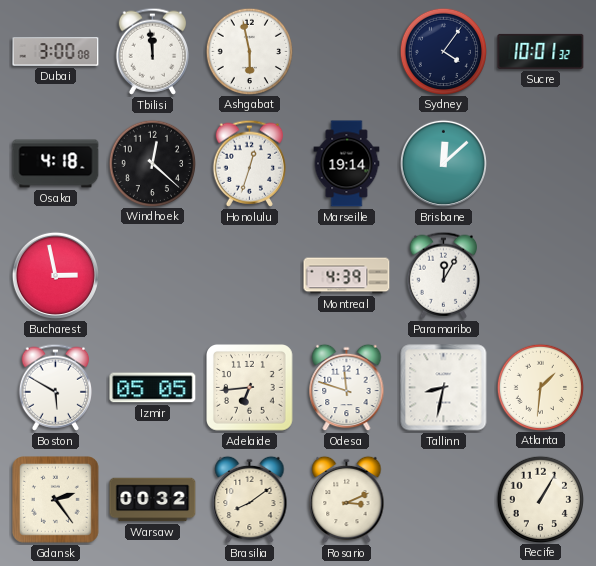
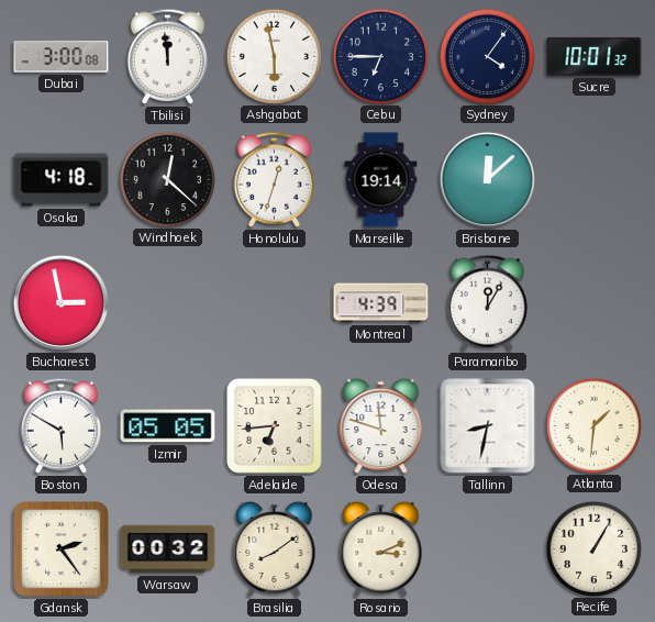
Cebu: none -> 6:45
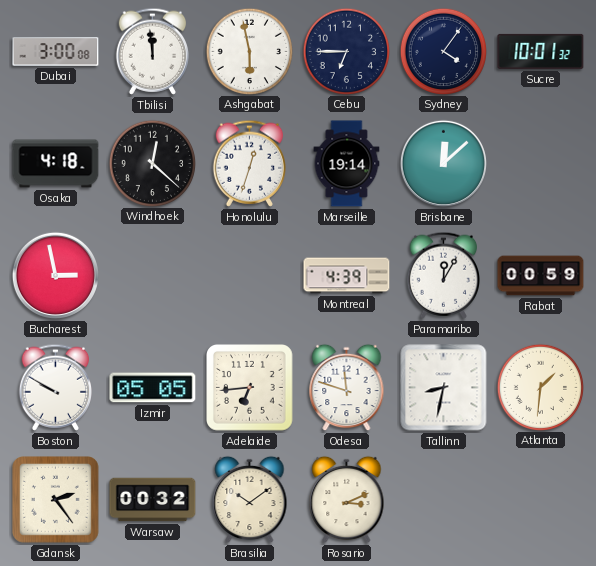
Rabat: none -> 00:59
Boston: 5:50 -> 9:50
Brasilia: 8:09 -> 10:09
Recife: 1:05 -> none
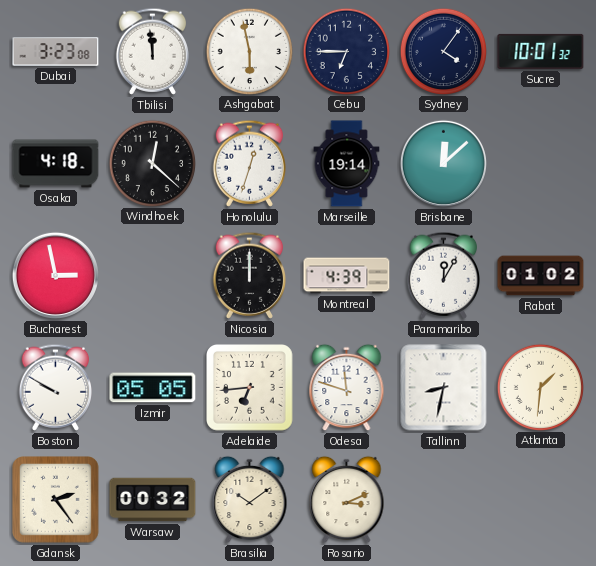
Dubai: 3:00 -> 3:23
Nicosia: none -> 12:00
Rabat: 00:59 -> 01:02
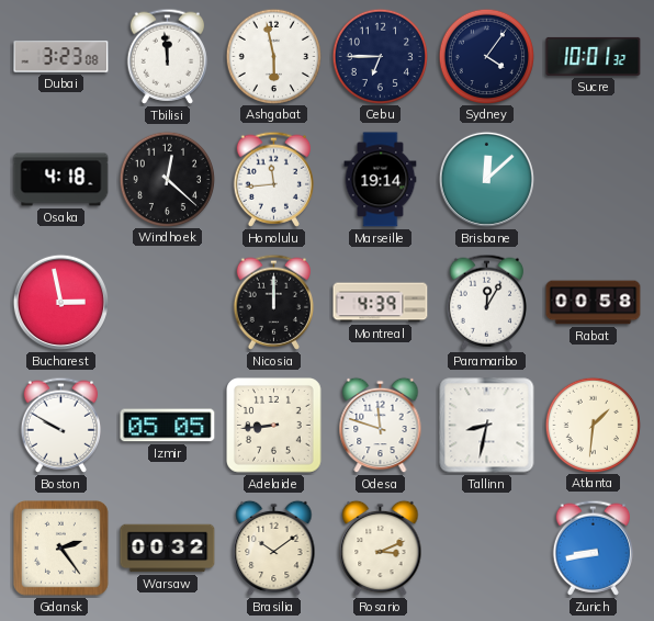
Honolulu: 12:33 -> 11:44
Rabat: 01:02 -> 00:58
Adelaide: 6:44 -> 8:44
Zurich: none -> 8:43
